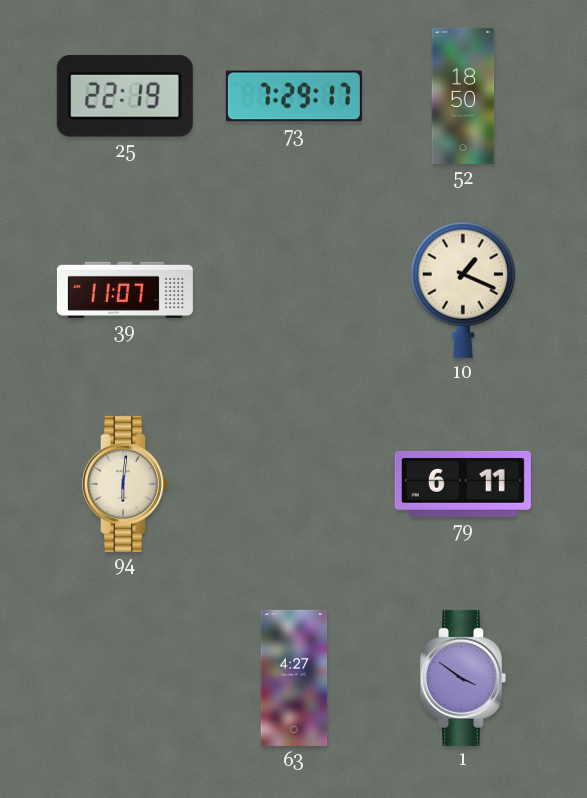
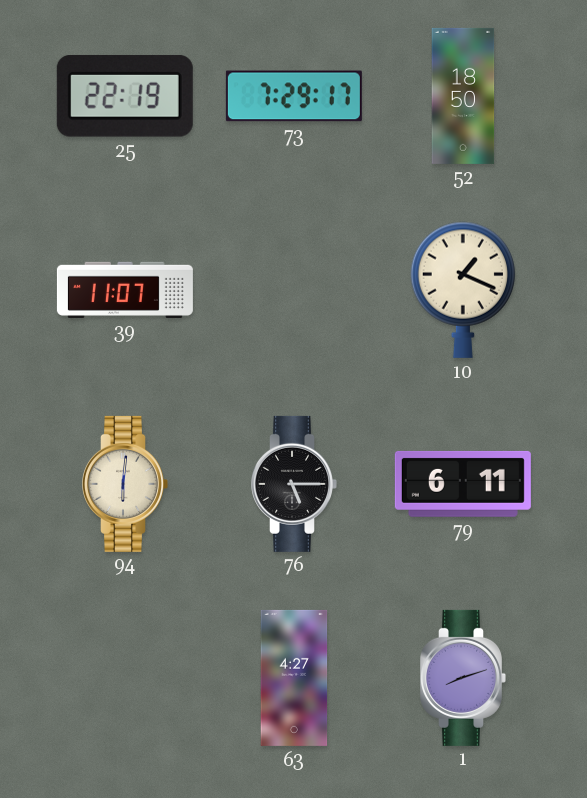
76: none -> 5:15
1: 3:51 -> 8:12
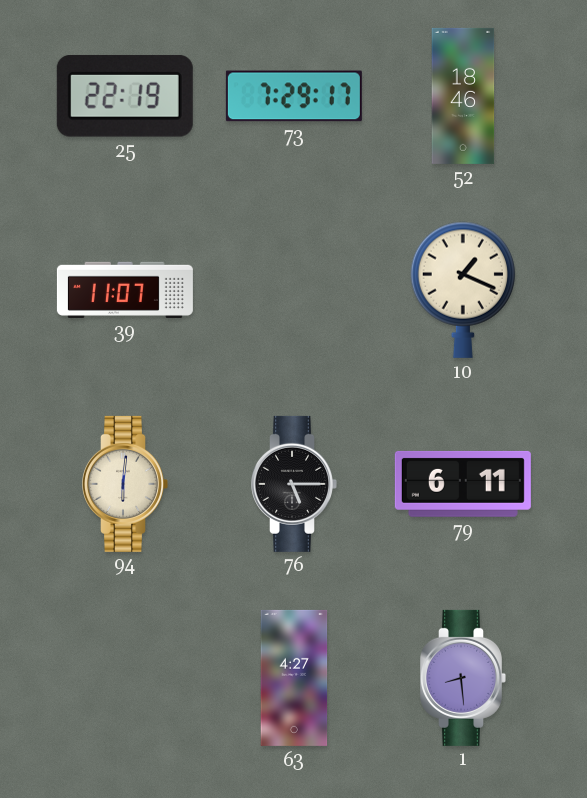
52: 18:50 -> 18:46
1: 8:12 -> 8:29
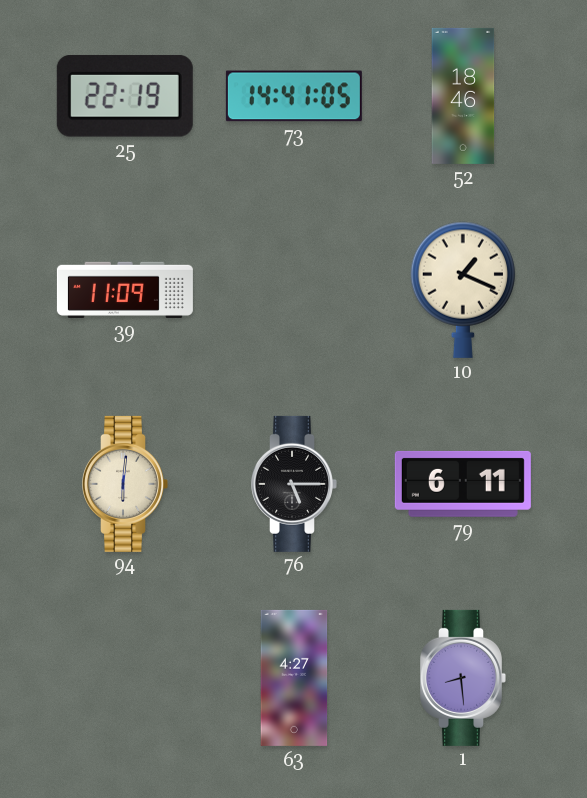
73: 7:29 -> 14:41
39: 11:07 -> 11:09
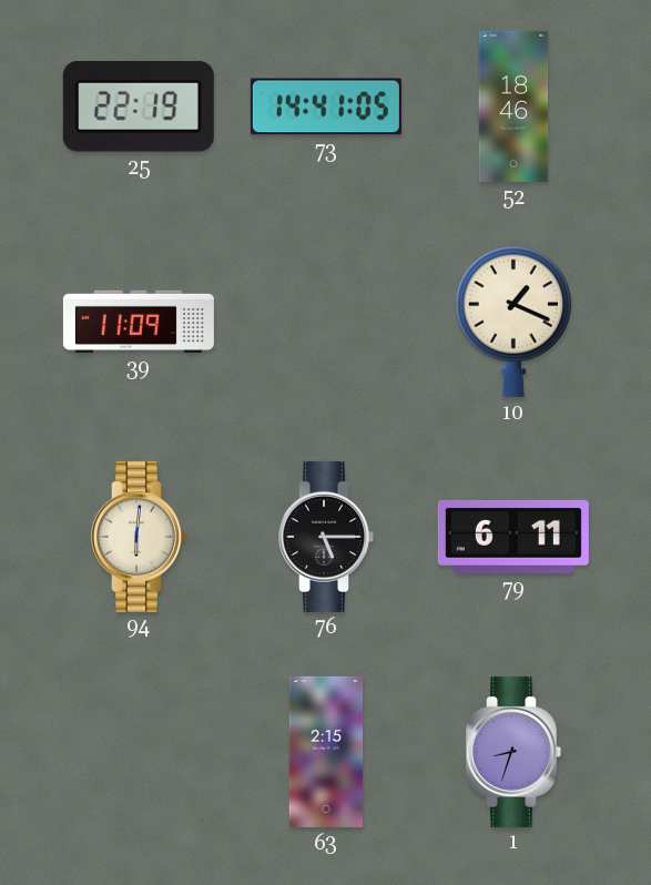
63: 4:27 -> 2:15
1: 8:29 -> 8:33
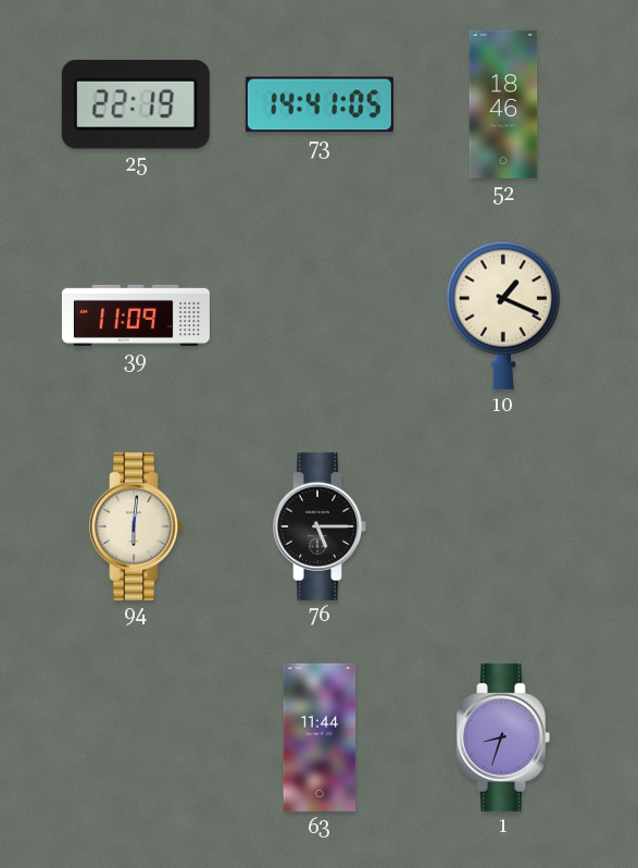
79: 6:11 -> none
63: 2:15 -> 11:44
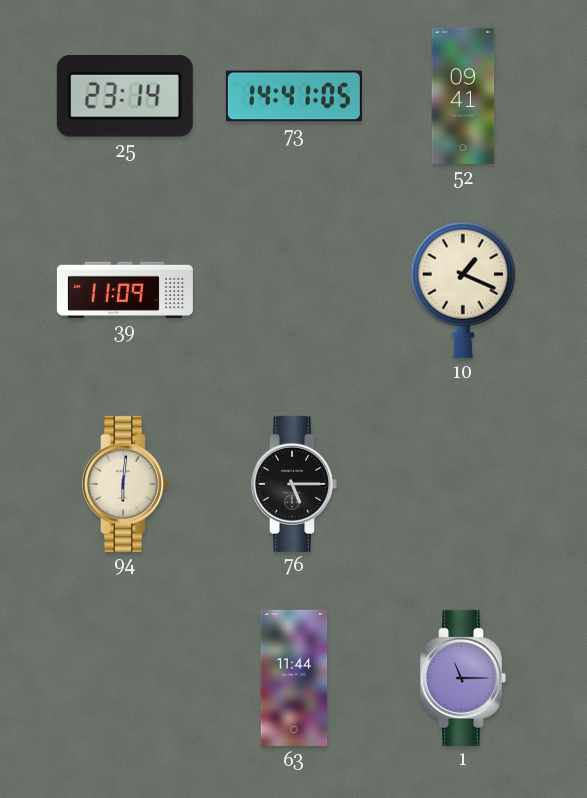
25: 22:19 -> 23:14
52: 18:46 -> 09:41
1: 8:33 -> 11:15
